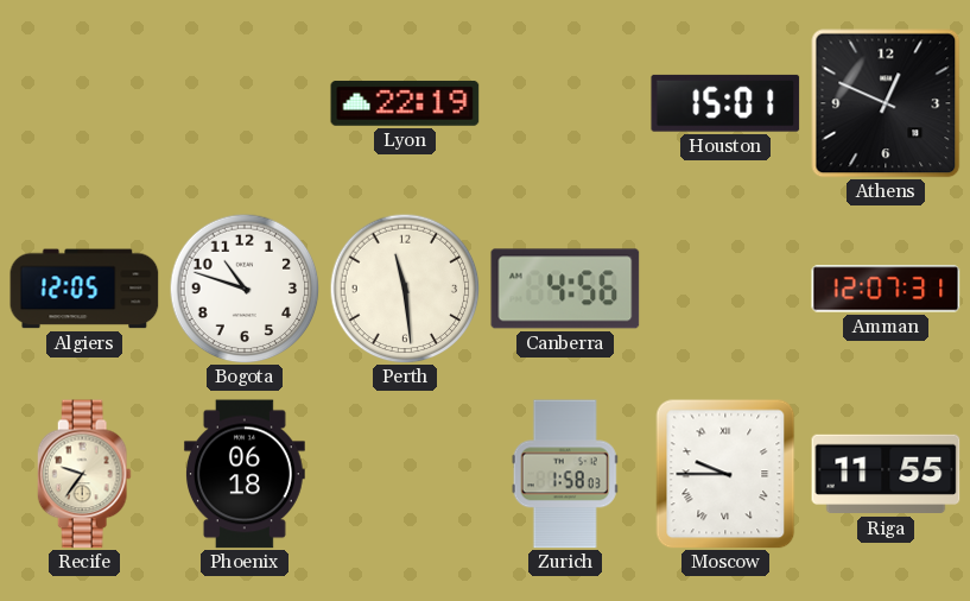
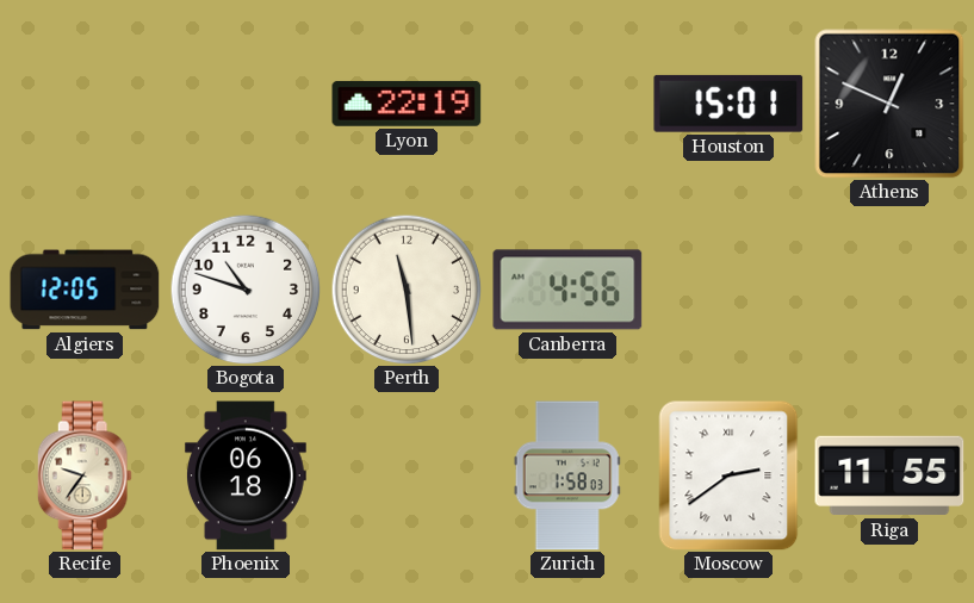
Amman: 12:07 -> none
Moscow: 9:45 -> 2:39
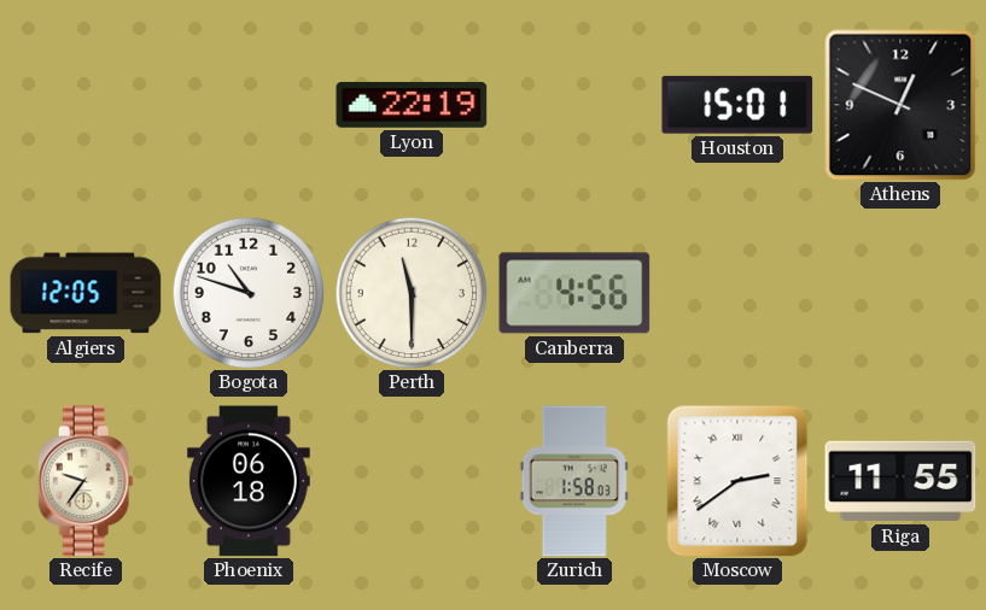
Perth: 11:29 -> 11:30
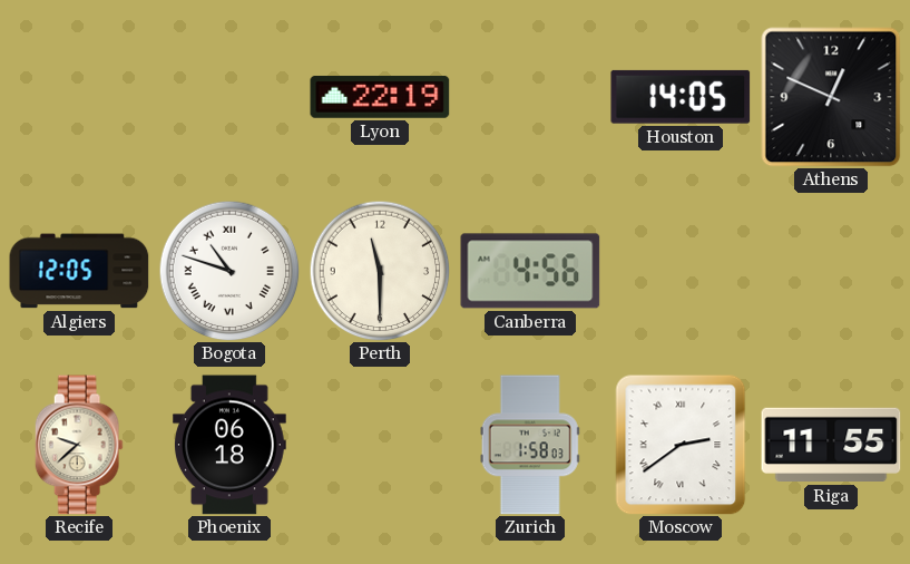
Houston: 15:01 -> 14:05
Bogota numerals: Arabic -> Roman
Recife: 9:36 -> 9:38
